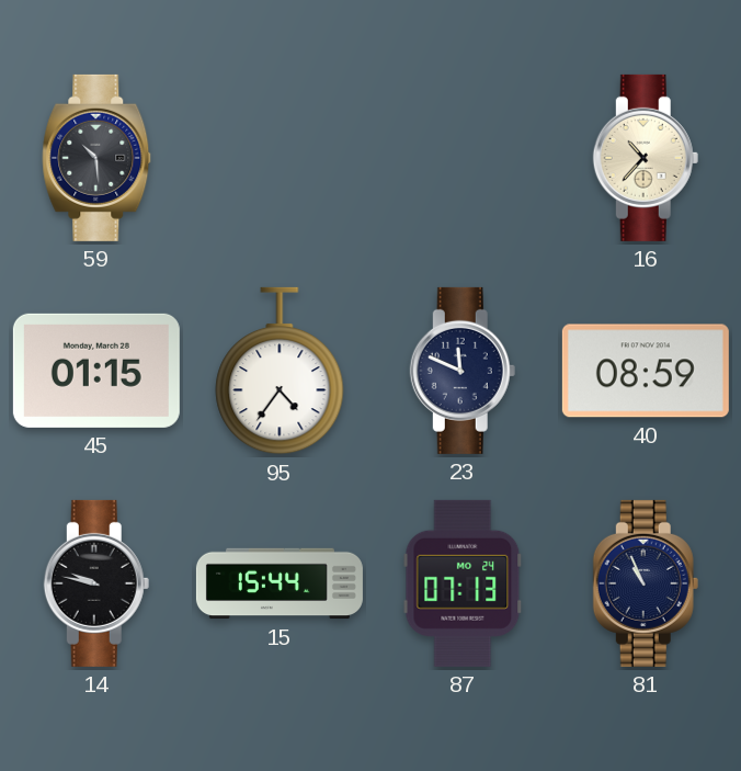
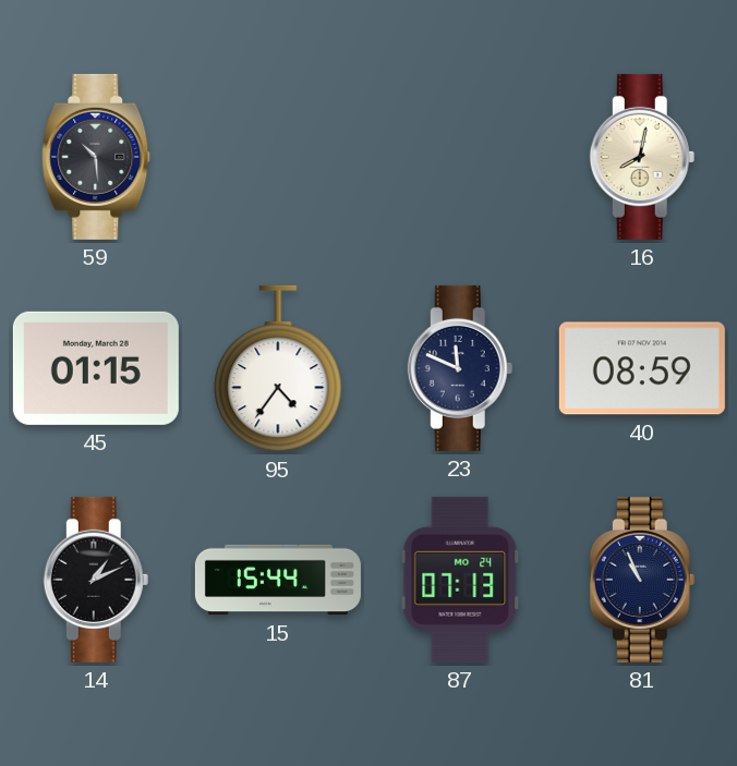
16: 10:37 -> 8:02
14: 9:47 -> 1:11
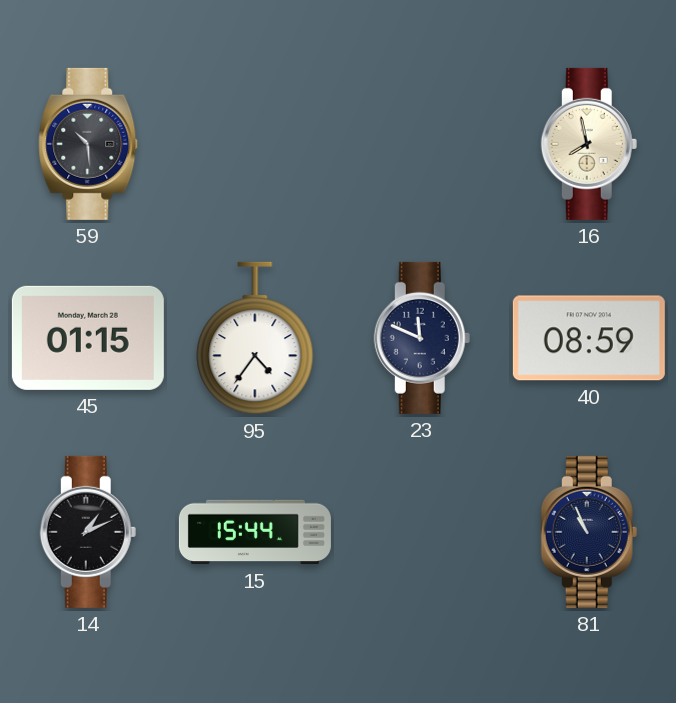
16: 8:02 -> 7:58
87: 07:13 -> none
